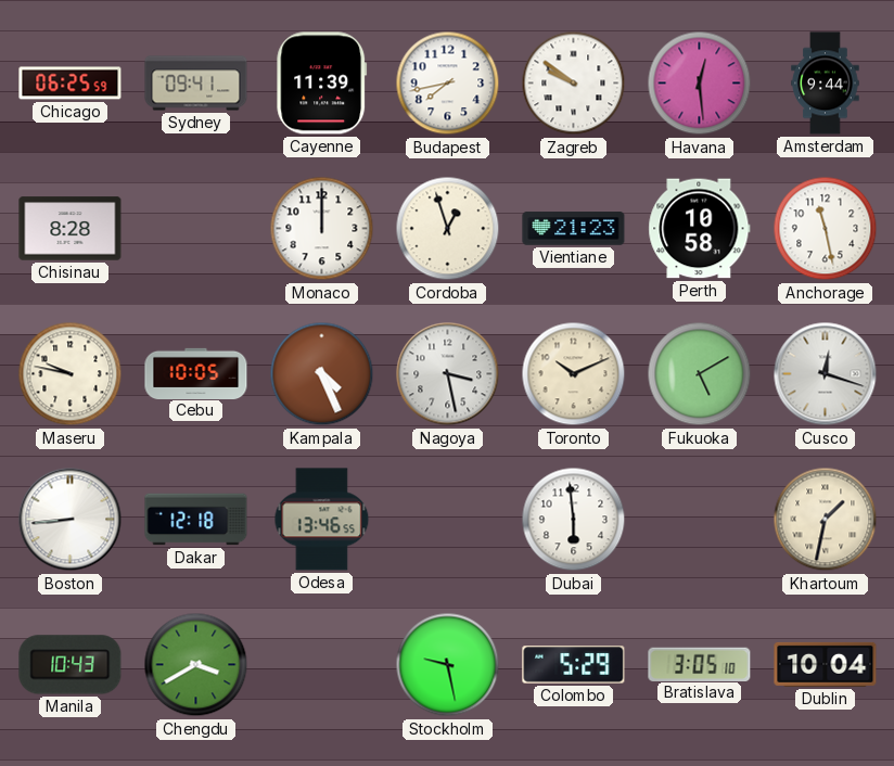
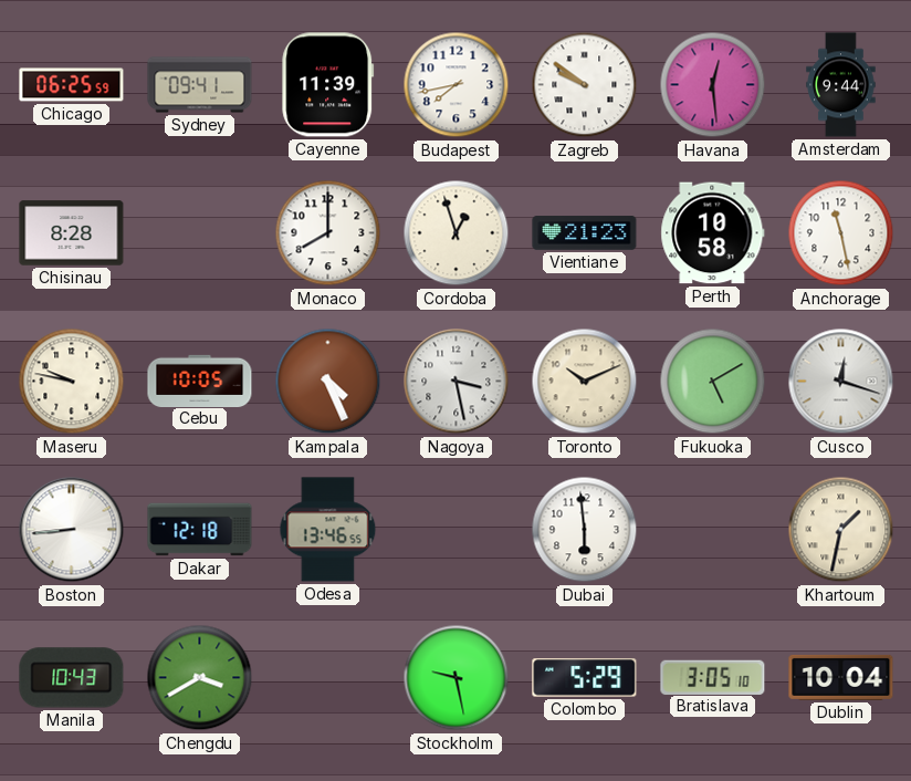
Monaco: 12:00 -> 8:00
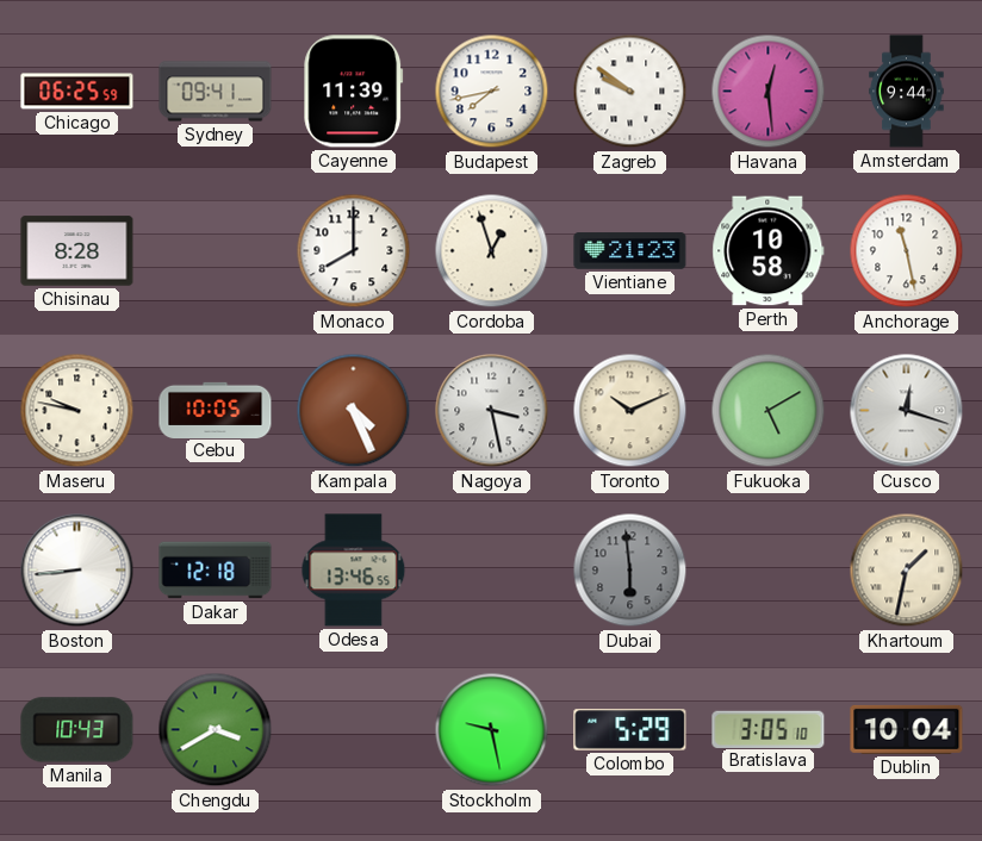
Dubai dial: white -> grey
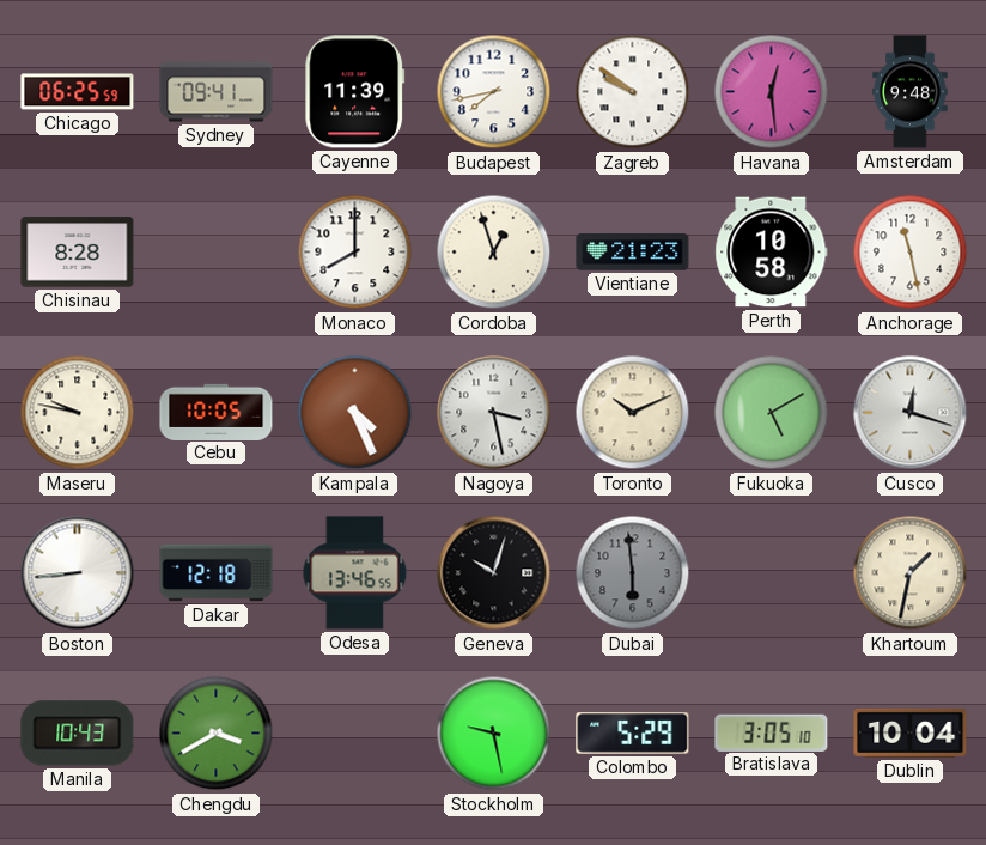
Amsterdam: 9:44 -> 9:48
Geneva: none -> 10:03
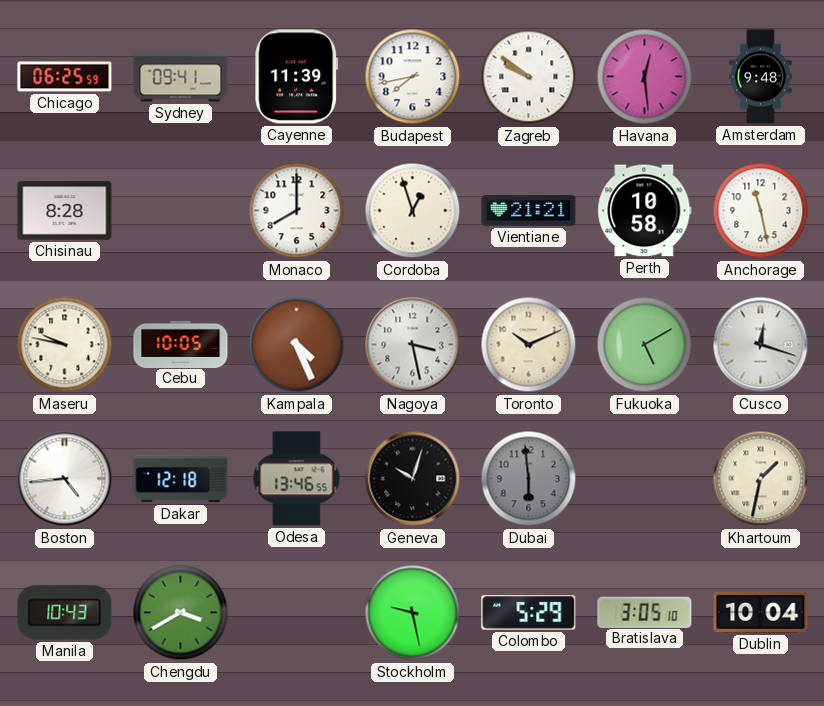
Vientiane: 21:23 -> 21:21
Boston: 8:44 -> 4:44
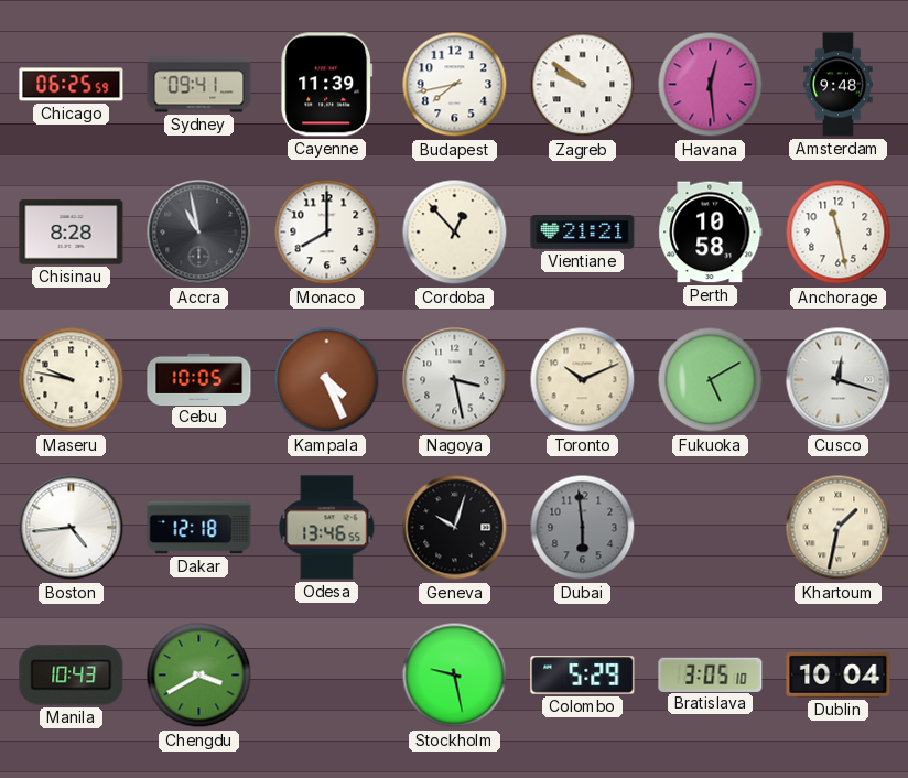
Accra: none -> 10:58
Cordoba: 12:57 -> 12:53
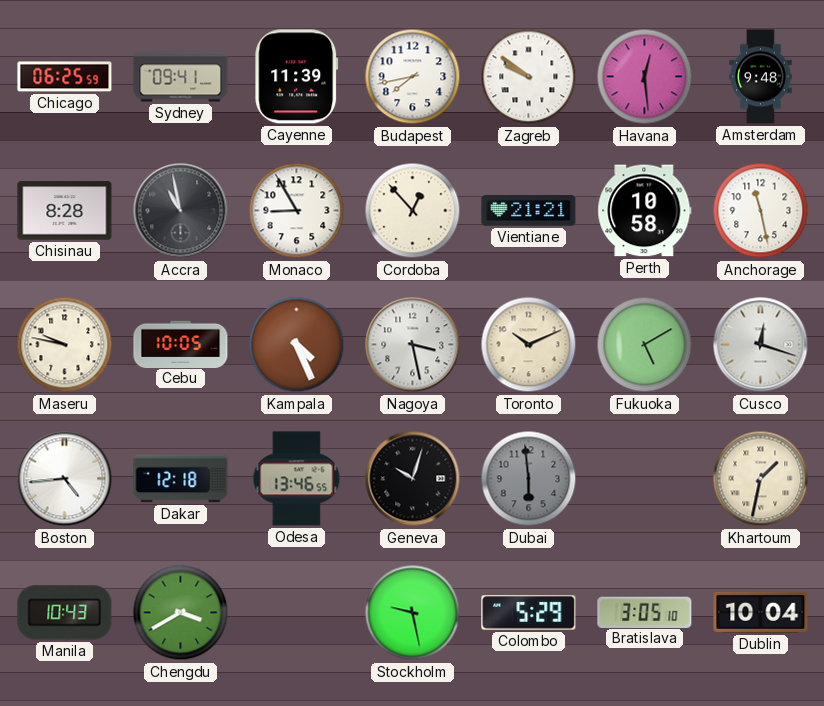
Monaco: 8:00 -> 8:55
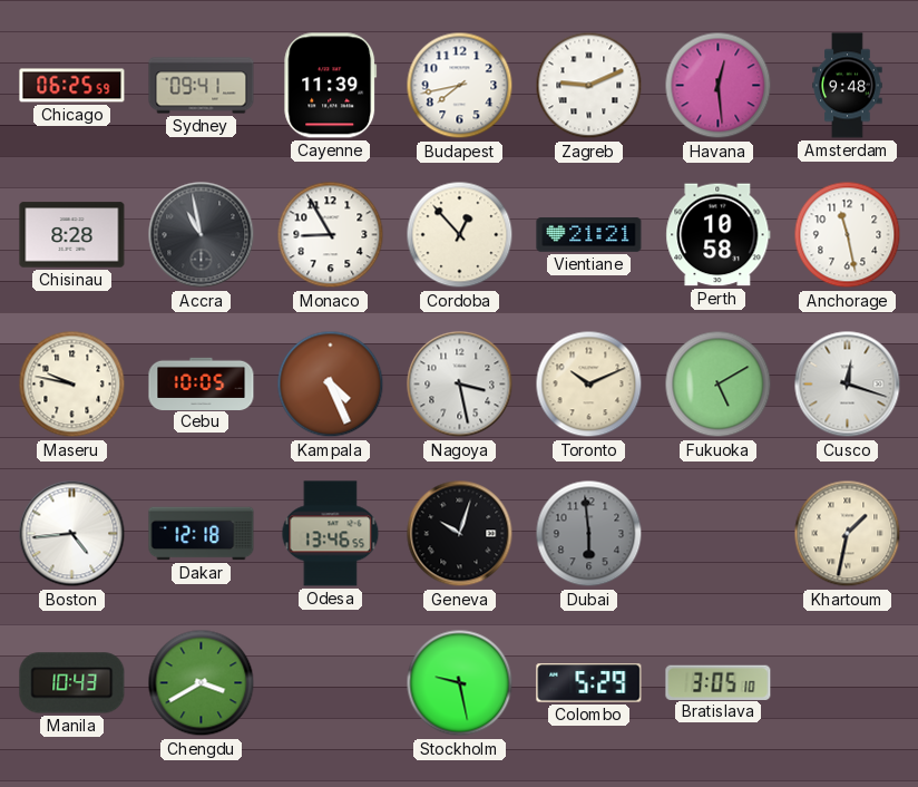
Zagreb: 9:51 -> 9:11
Dublin: 10:04 -> none
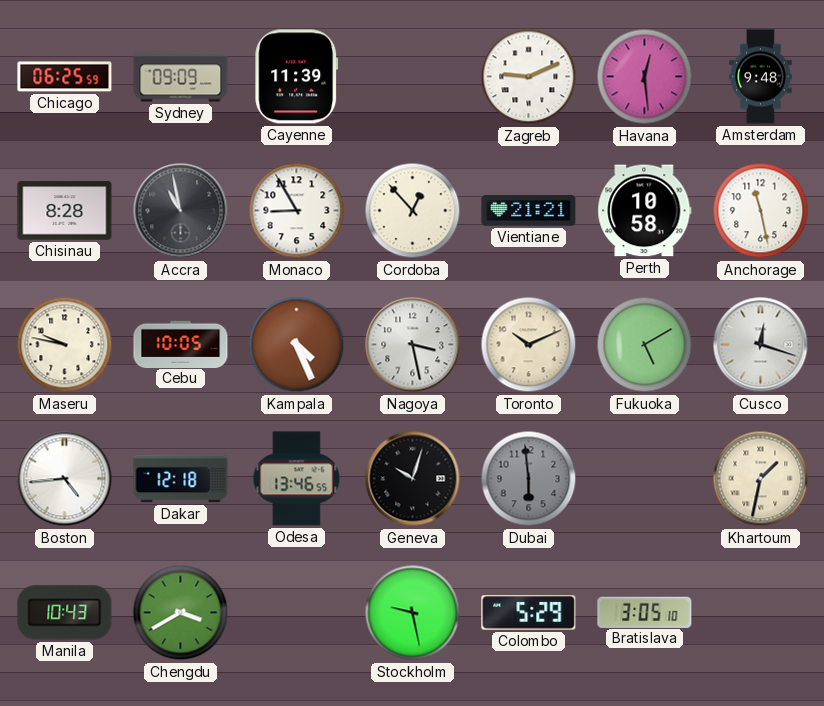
Sydney: 09:41 -> 09:09
Budapest: 7:43 -> none
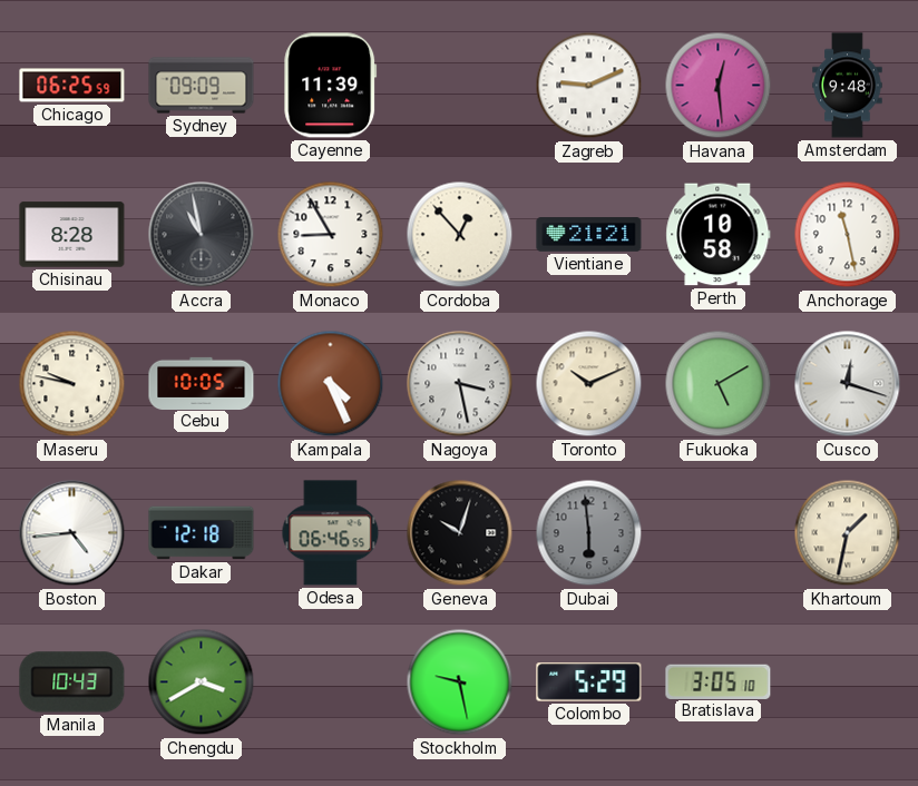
Odesa: 13:46 -> 06:46
